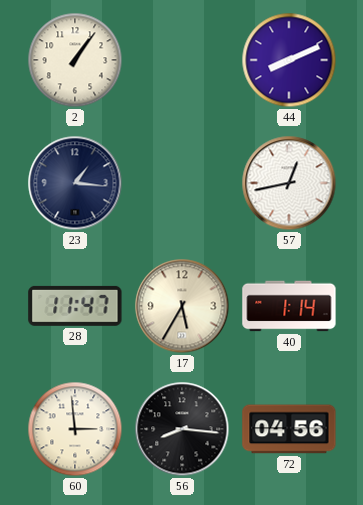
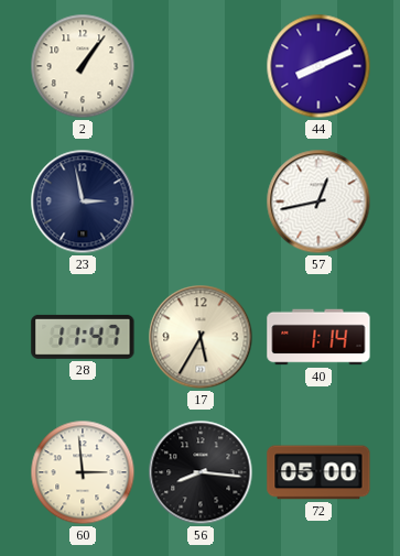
23: 1:16 -> 2:58
72: 04:56 -> 05:00
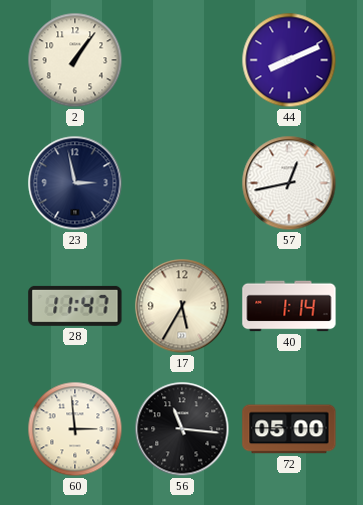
56: 8:16 -> 11:16
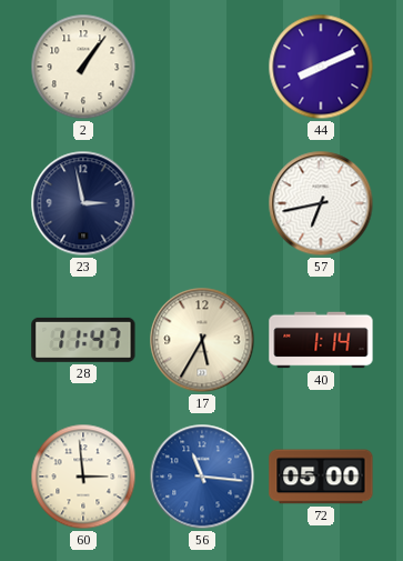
57: 12:43 -> 6:43
56 dial: black -> blue
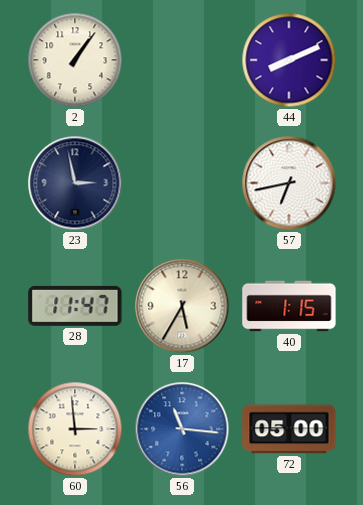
40: 1:14 -> 1:15
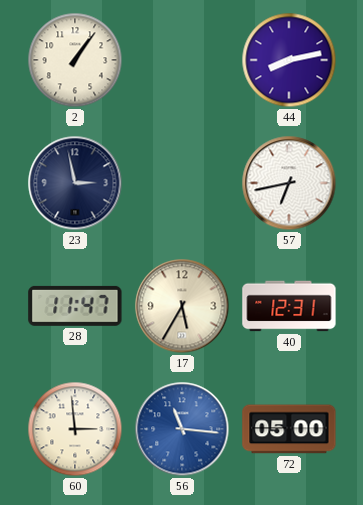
44: 8:11 -> 8:13
40: 1:15 -> 12:31
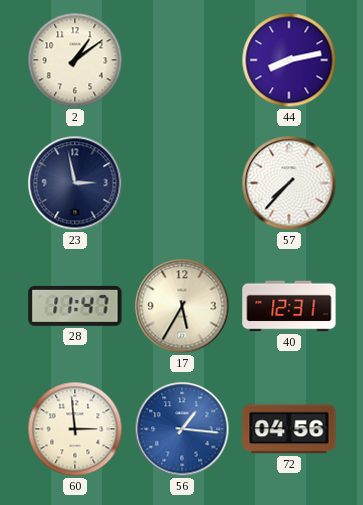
2: 1:06 -> 1:09
57: 6:43 -> 7:37
56: 11:16 -> 1:16
72: 05:00 -> 04:56
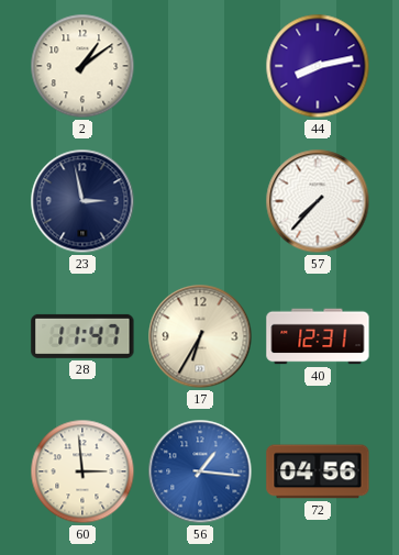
17: 5:35 -> 6:35
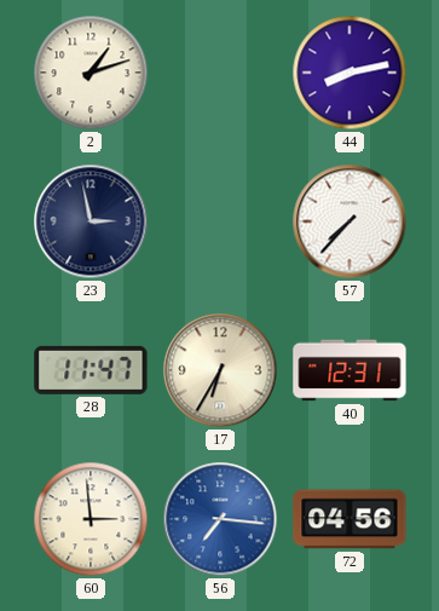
2: 1:09 -> 1:12
56: 1:16 -> 7:16
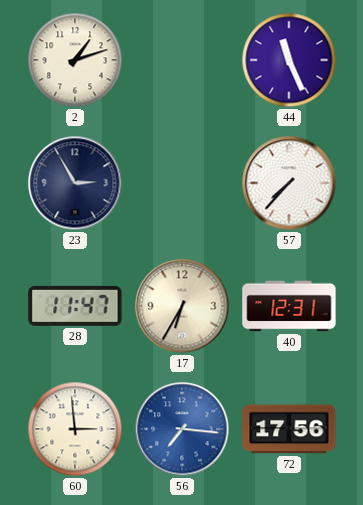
44: 8:13 -> 11:26
23: 2:58 -> 2:55
72: 04:56 -> 17:56
